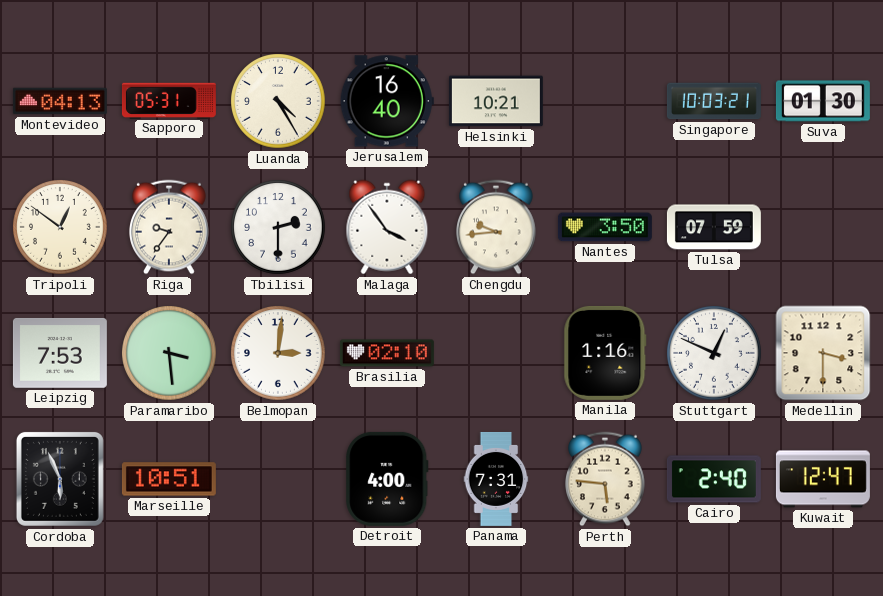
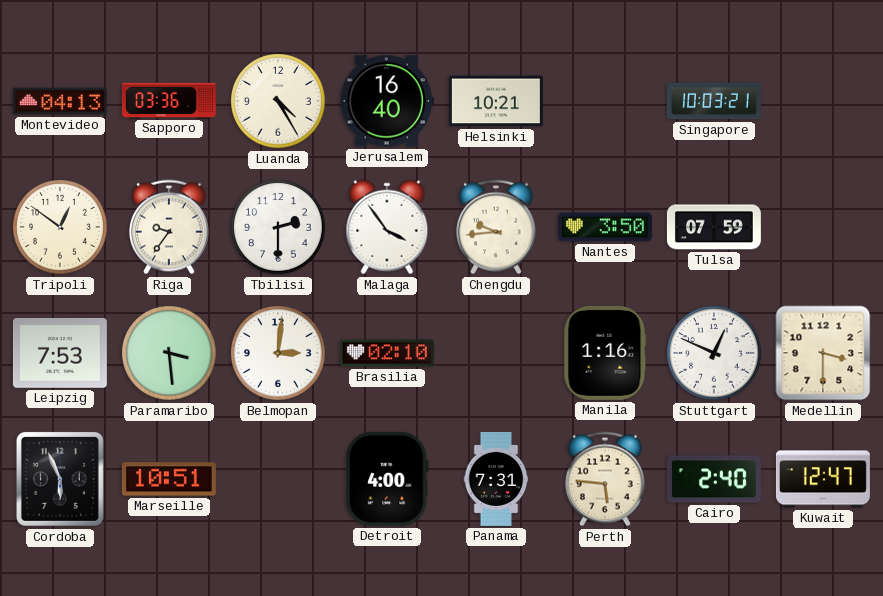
Sapporo: 05:31 -> 03:36
Suva: 01:30 -> none
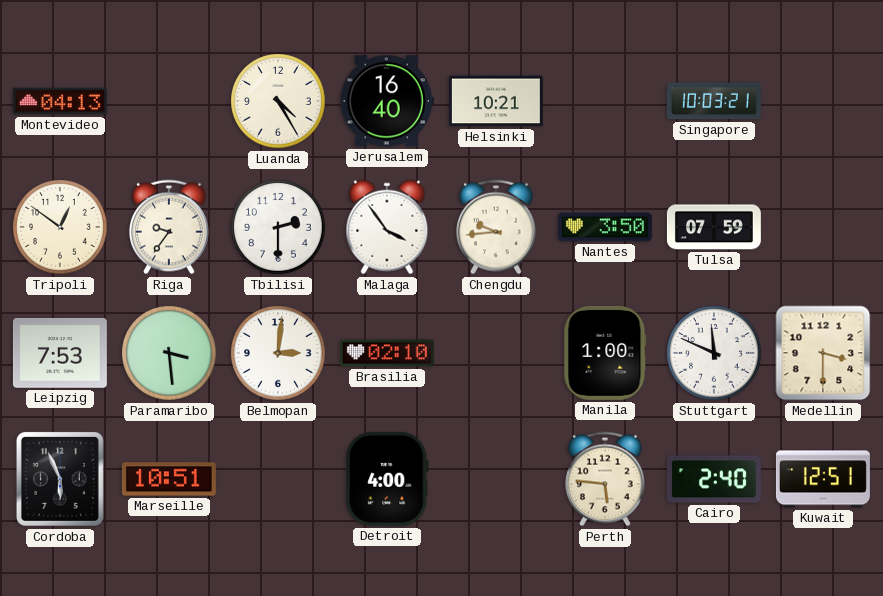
Sapporo: 03:36 -> none
Manila: 1:16 -> 1:00
Stuttgart: 12:49 -> 11:49
Panama: 7:31 -> none
Kuwait: 12:47 -> 12:51
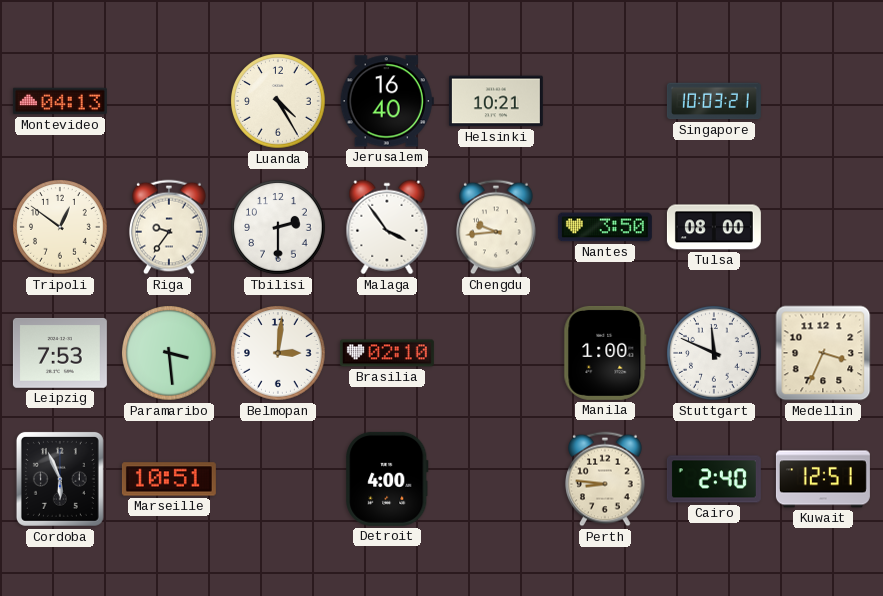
Tulsa: 07:59 -> 08:00
Medellin: 3:30 -> 3:34
Perth: 5:46 -> 8:46
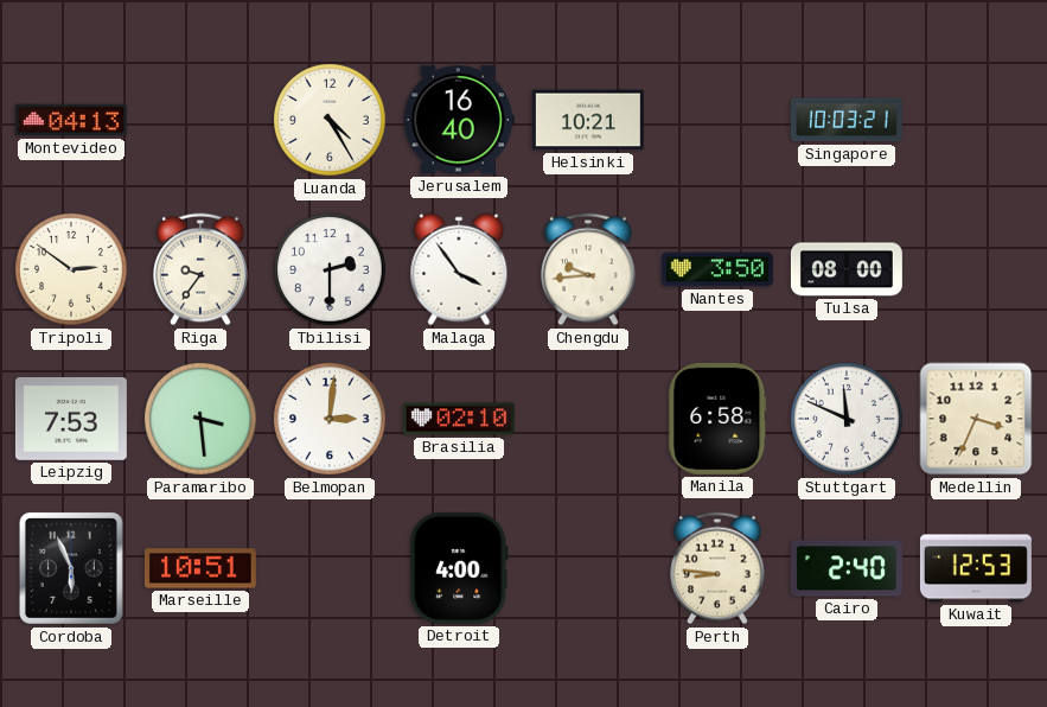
Tripoli: 12:51 -> 2:51
Manila: 1:00 -> 6:58
Kuwait: 12:51 -> 12:53
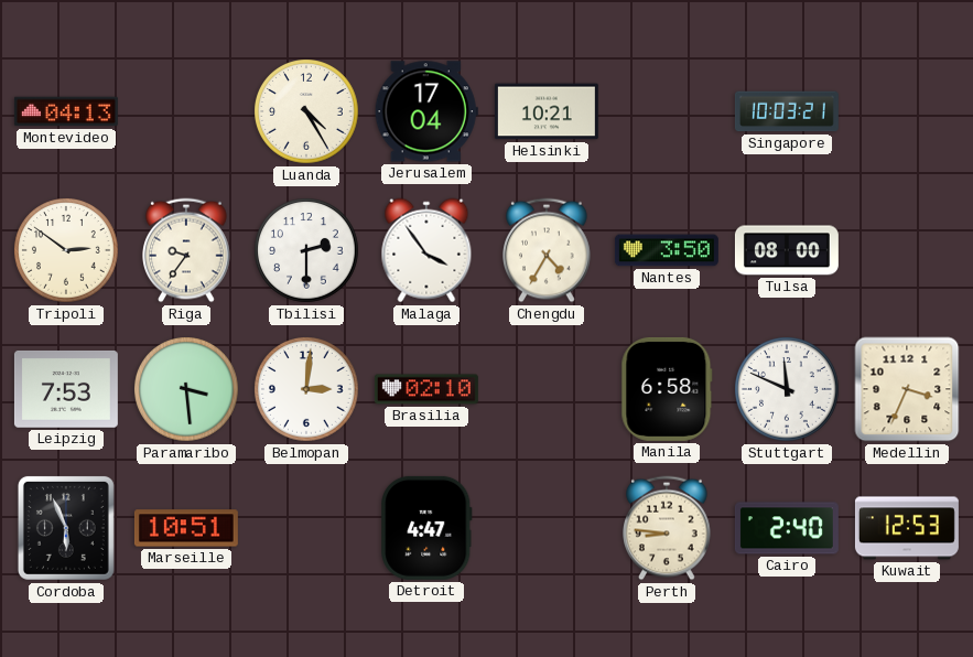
Jerusalem: 16:40 -> 17:04
Chengdu: 9:44 -> 4:35
Detroit: 4:00 -> 4:47
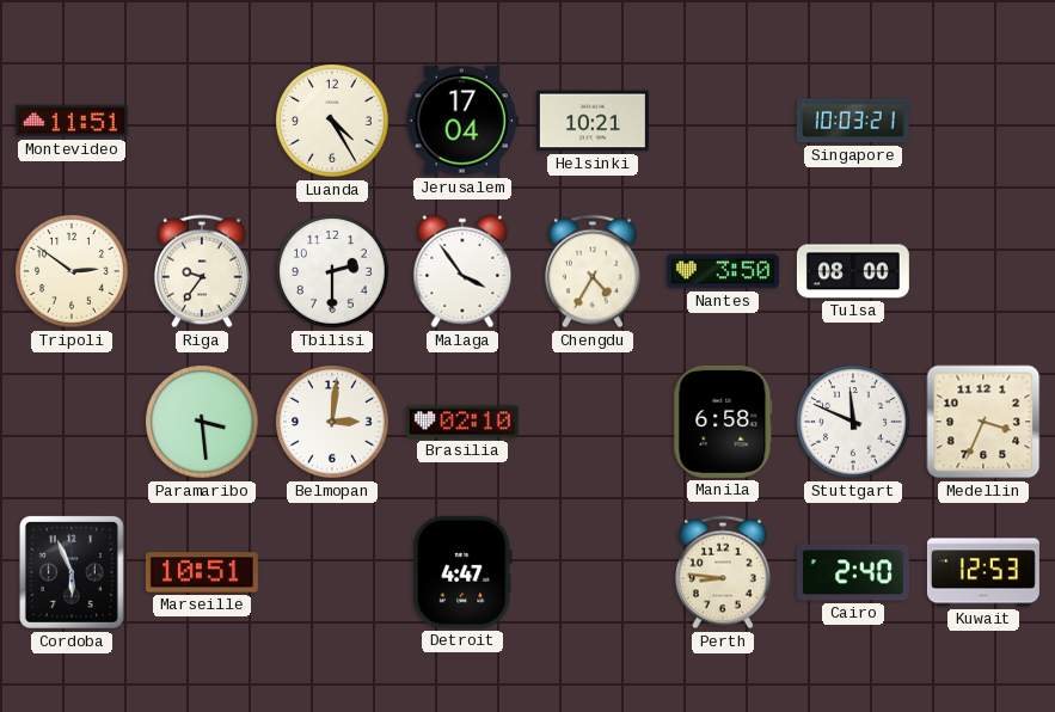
Montevideo: 04:13 -> 11:51
Leipzig: 7:53 -> none
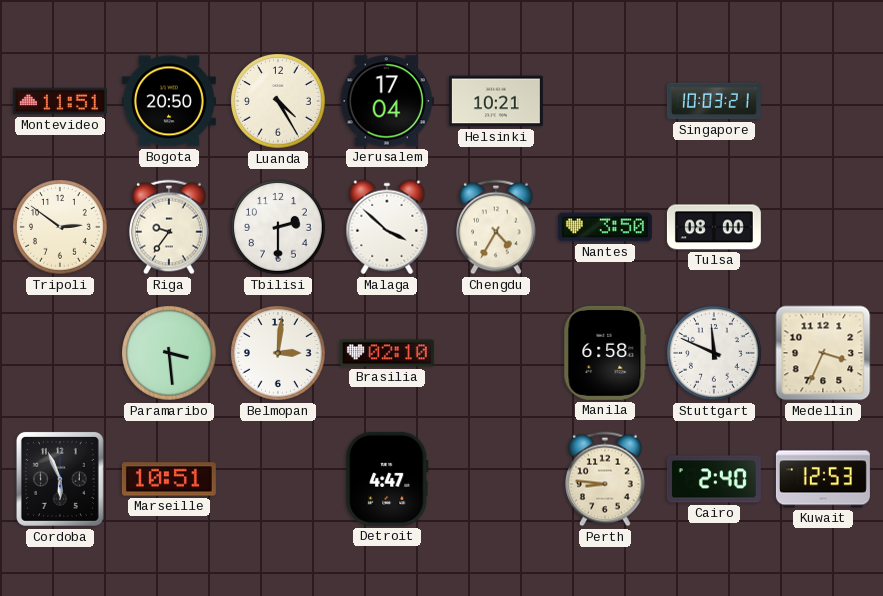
Bogota: none -> 20:50
Malaga: 3:54 -> 3:52
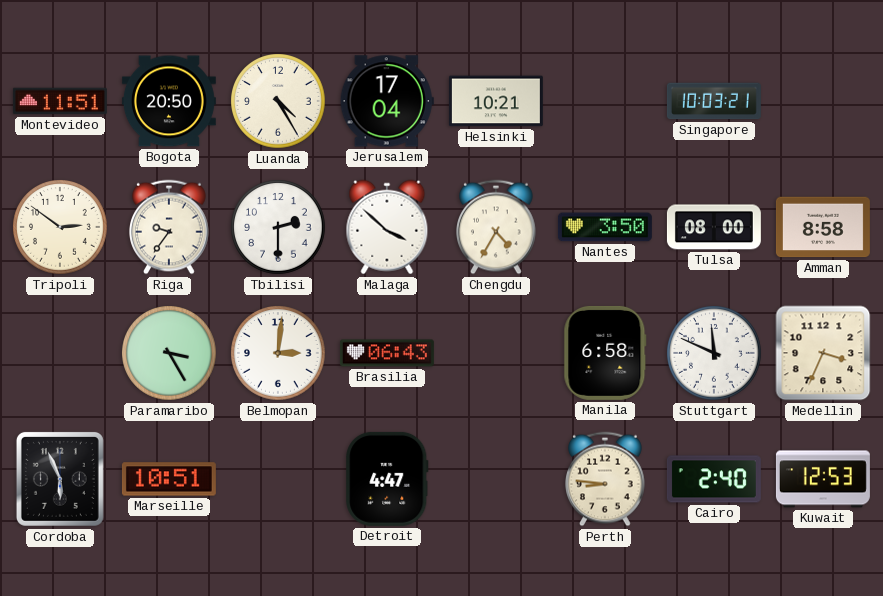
Amman: none -> 8:58
Paramaribo: 3:29 -> 3:25
Brasilia: 02:10 -> 06:43
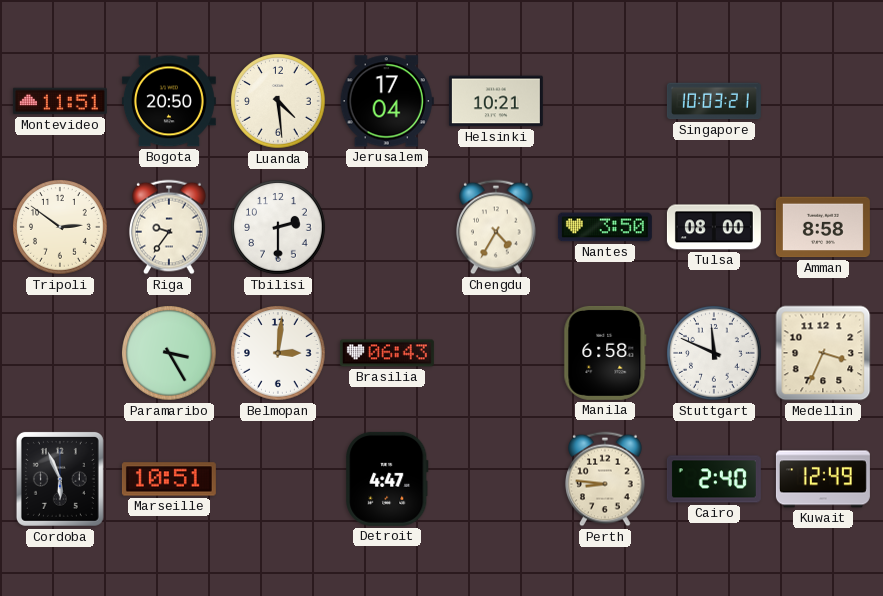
Luanda: 4:25 -> 4:29
Malaga: 3:52 -> none
Kuwait: 12:53 -> 12:49
